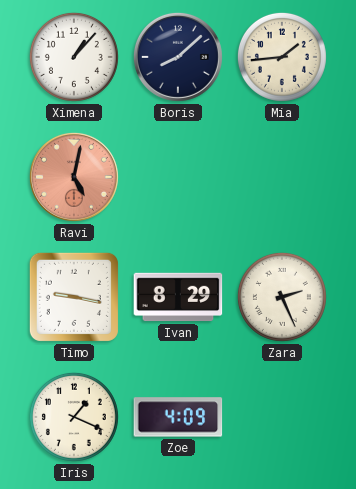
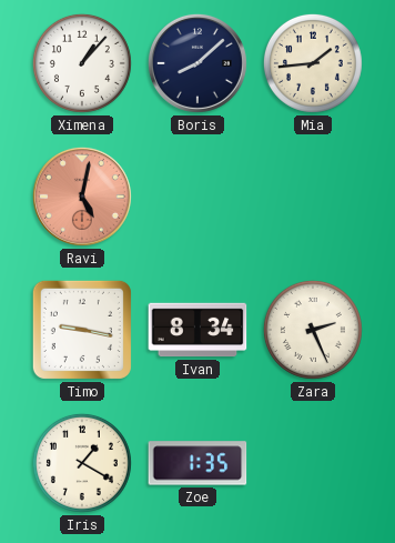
Ivan: 8:29 -> 8:34
Iris: 1:19 -> 1:20
Zoe: 4:09 -> 1:35
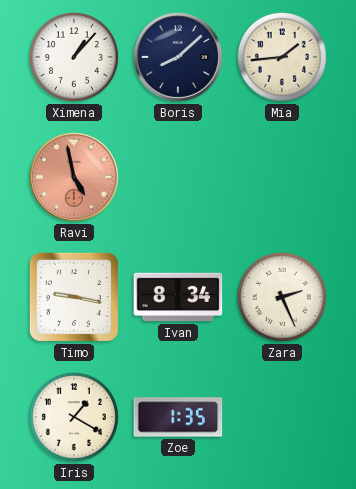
Ravi: 5:02 -> 4:58
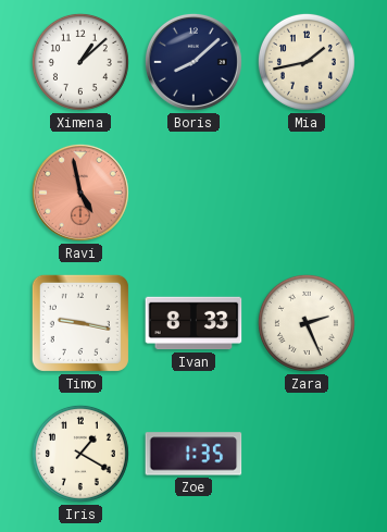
Ximena: 1:07 -> 1:08
Mia: 1:44 -> 1:43
Ivan: 8:34 -> 8:33
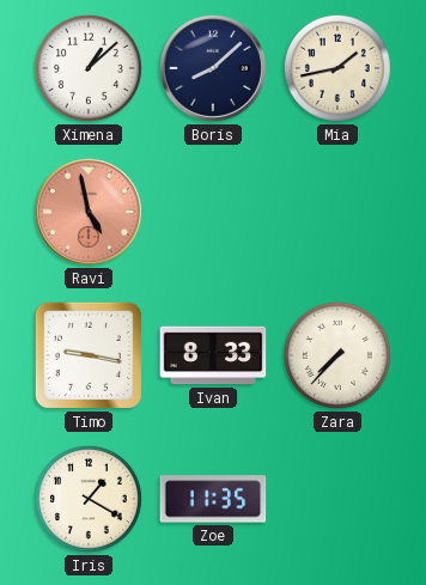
Zara: 2:26 -> 7:37
Zoe: 1:35 -> 11:35
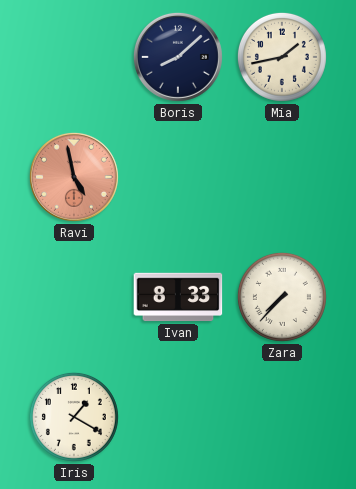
Ximena: 1:08 -> none
Timo: 9:17 -> none
Zoe: 11:35 -> none
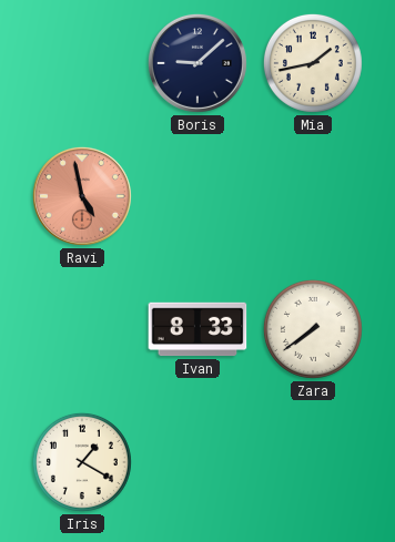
Boris: 8:08 -> 9:08
Zara: 7:37 -> 7:39
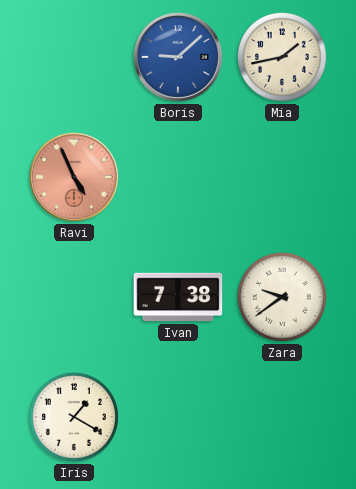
Boris dial: navy -> blue
Ravi: 4:58 -> 4:56
Ivan: 8:33 -> 7:38
Zara: 7:39 -> 9:39
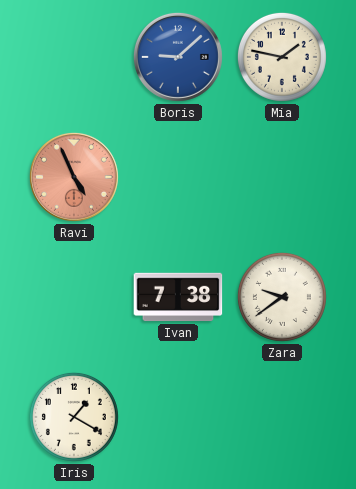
Mia: 1:43 -> 1:47
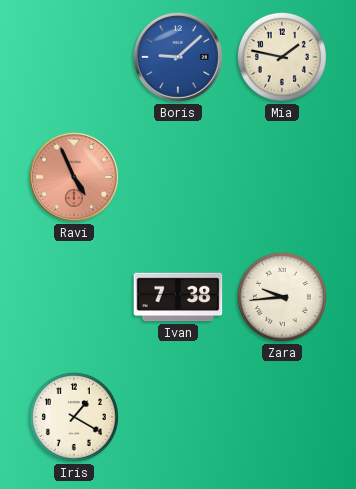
Zara: 9:39 -> 9:44
